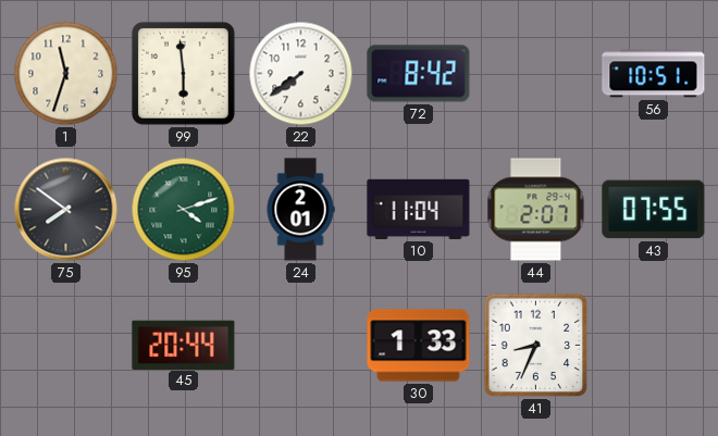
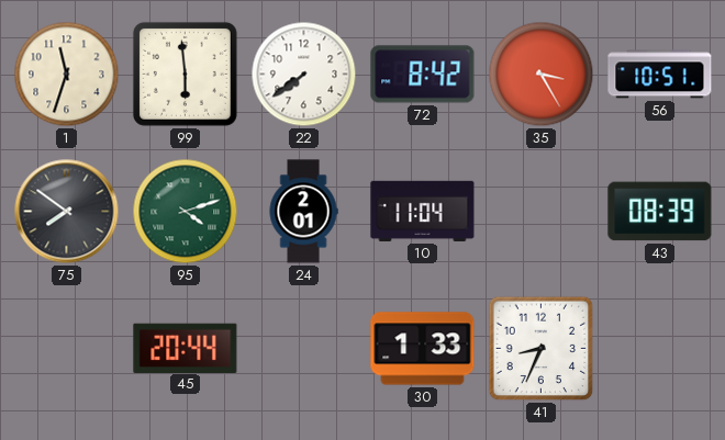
35: none -> 3:25
44: 2:07 -> none
43: 07:55 -> 08:39
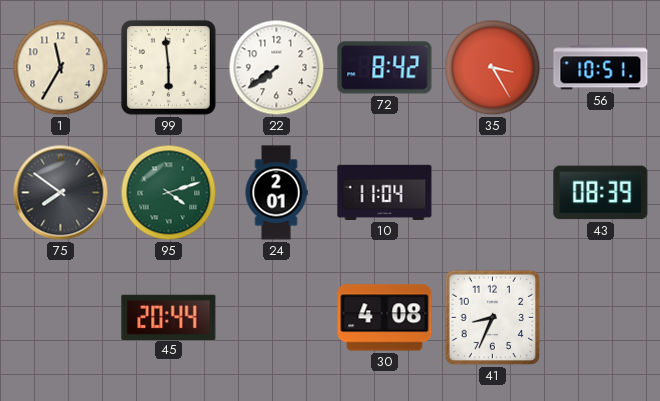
1: 11:33 -> 11:35
30: 1:33 -> 4:08
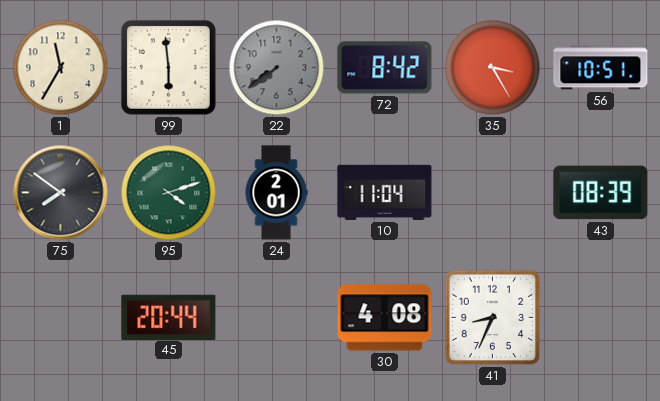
22 dial: white -> grey
